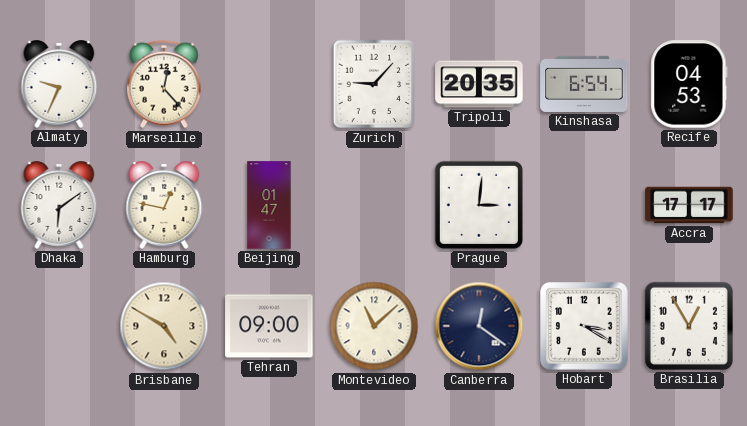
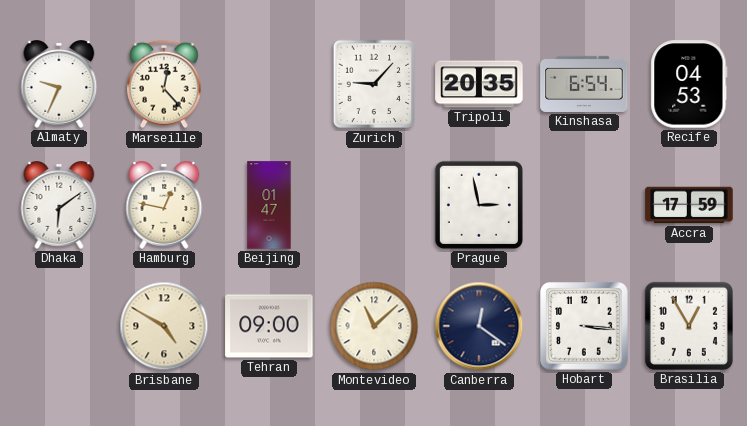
Prague: 3:01 -> 2:58
Accra: 17:17 -> 17:59
Hobart: 3:20 -> 3:16
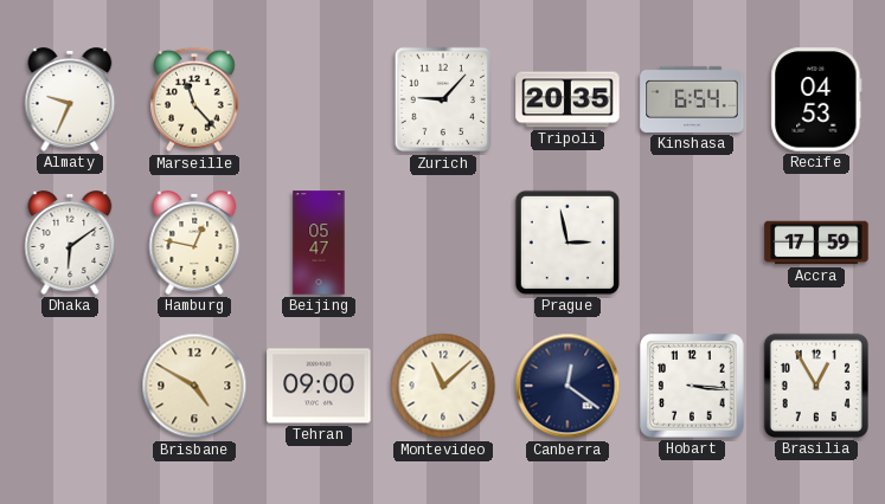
Marseille: 12:23 -> 11:23
Beijing: 01:47 -> 05:47
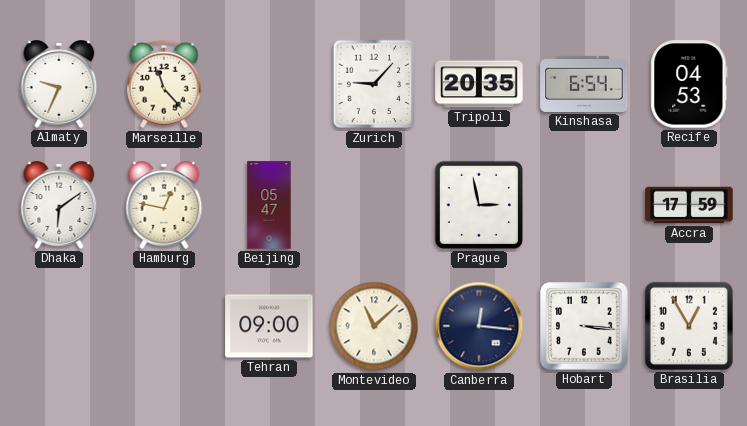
Brisbane: 4:50 -> none
Canberra: 12:21 -> 12:16
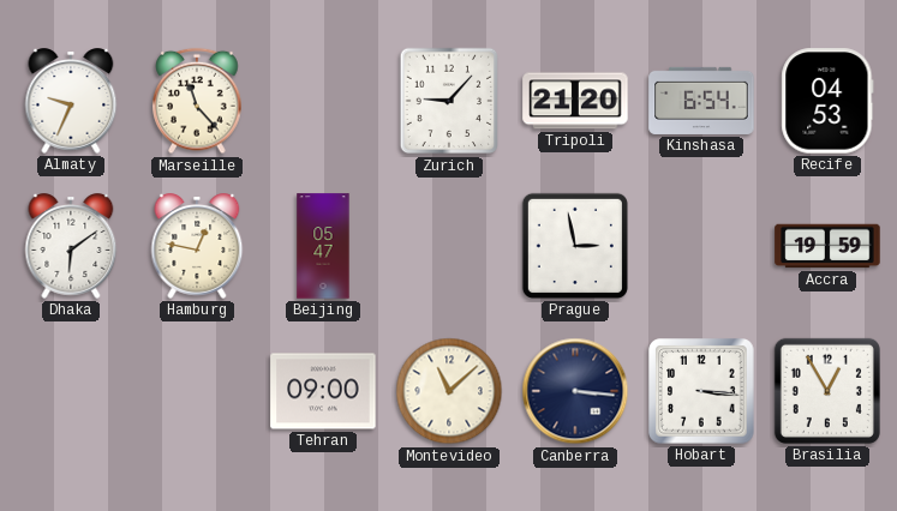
Tripoli: 20:35 -> 21:20
Accra: 17:59 -> 19:59
Canberra: 12:16 -> 3:16
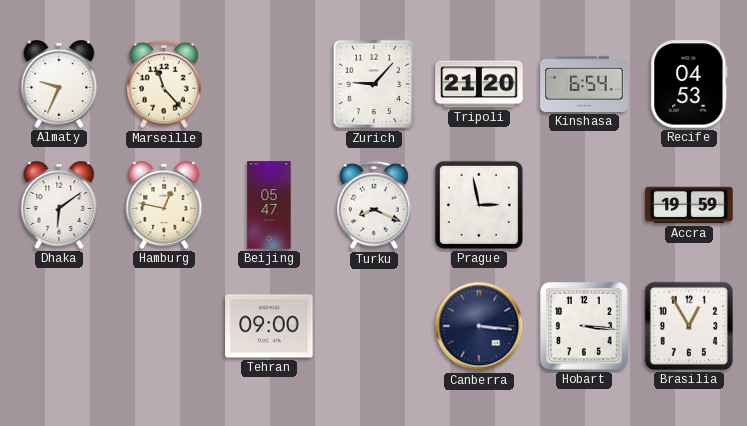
Turku: none -> 8:19
Montevideo: 11:08 -> none
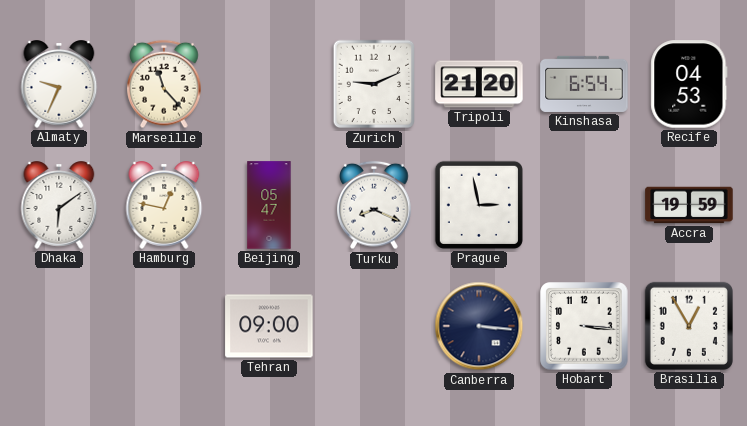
Zurich: 9:07 -> 9:11
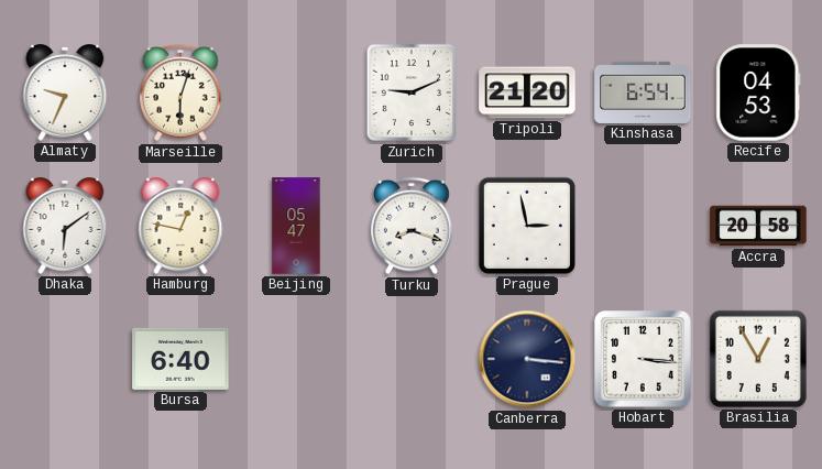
Marseille: 11:23 -> 6:03
Turku: 8:19 -> 8:18
Accra: 19:59 -> 20:58
Bursa: none -> 6:40
Tehran: 09:00 -> none
